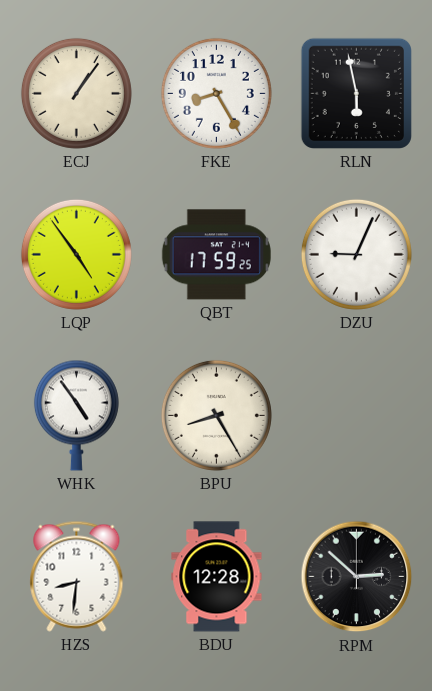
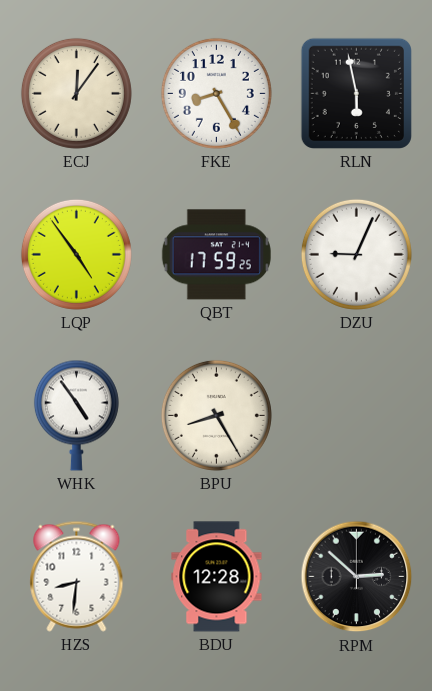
ECJ: 1:06 -> 12:06
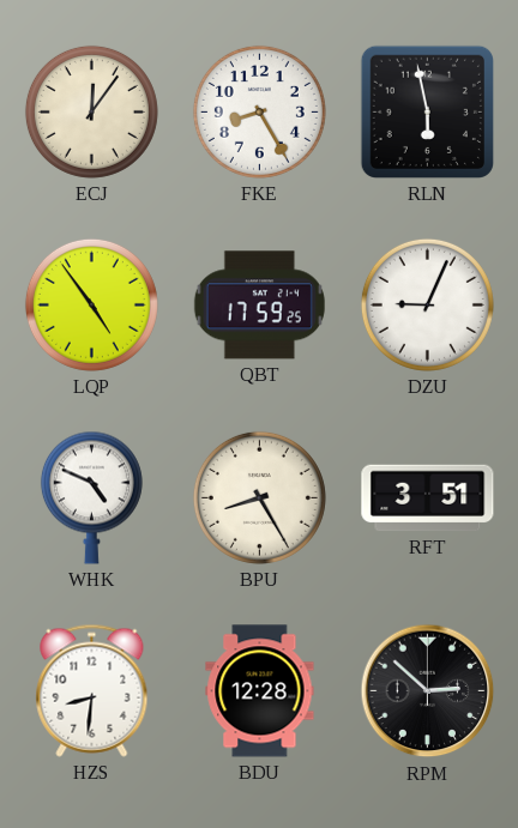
WHK: 4:54 -> 4:49
RFT: none -> 3:51
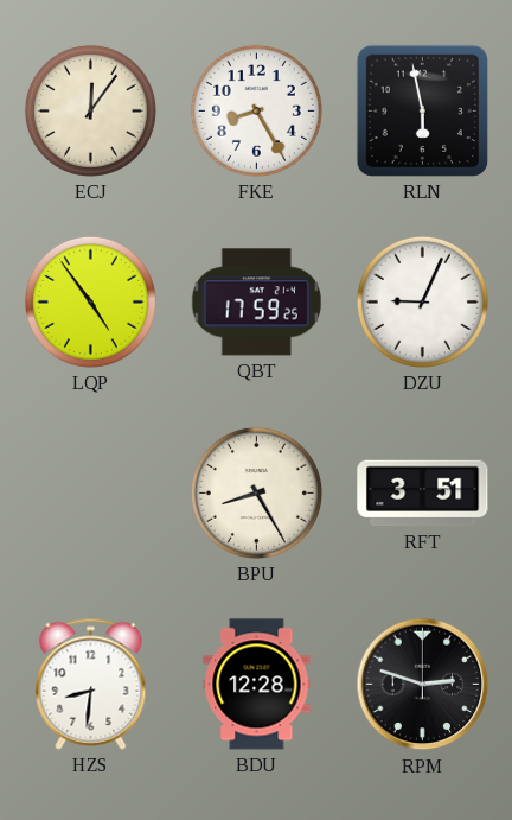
WHK: 4:49 -> none
RPM: 2:52 -> 2:48
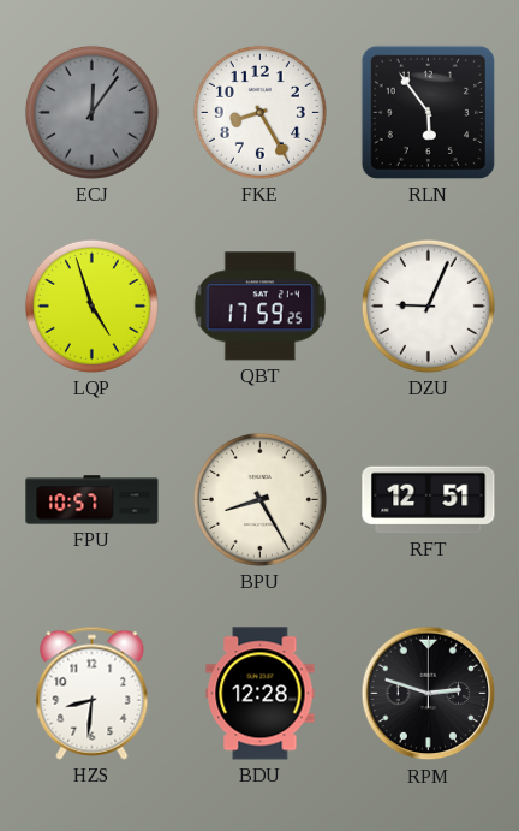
ECJ dial: cream -> grey
RLN: 5:58 -> 5:54
LQP: 4:54 -> 4:57
FPU: none -> 10:57
RFT: 3:51 -> 12:51
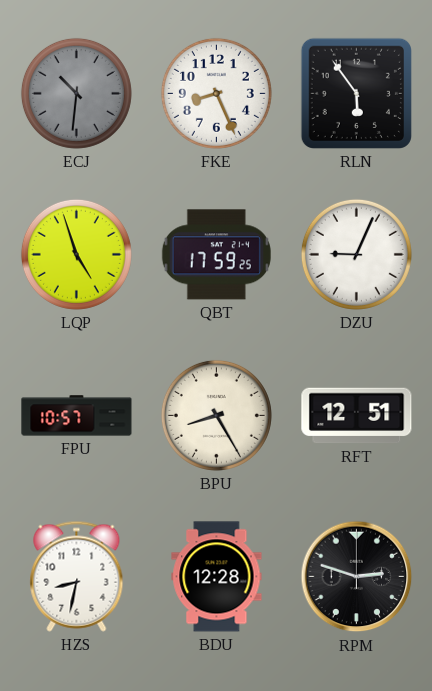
ECJ: 12:06 -> 10:31
FKE: 8:25 -> 8:26
HZS: 8:31 -> 8:32
